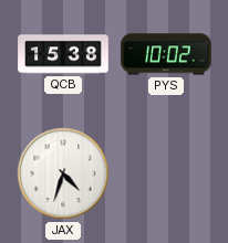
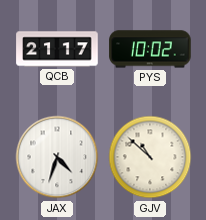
QCB: 15:38 -> 21:17
GJV: none -> 10:52
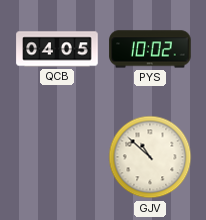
QCB: 21:17 -> 04:05
JAX: 4:33 -> none
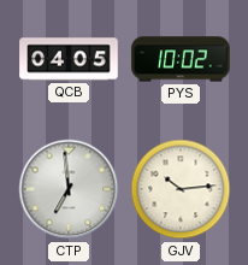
CTP: none -> 6:59
GJV: 10:52 -> 10:14
